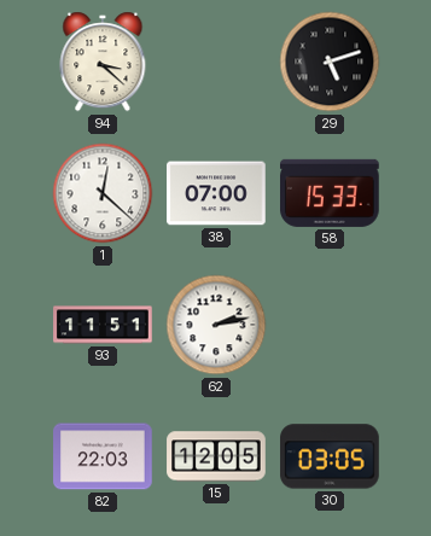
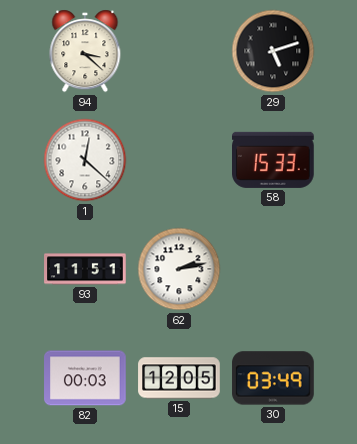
38: 07:00 -> none
82: 22:03 -> 00:03
30: 03:05 -> 03:49
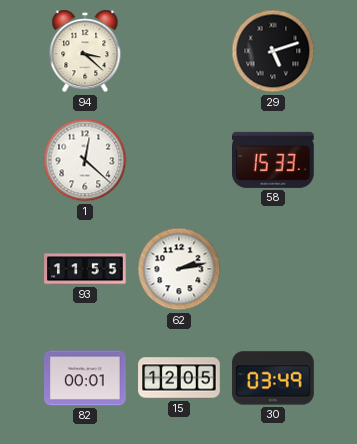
93: 11:51 -> 11:55
82: 00:03 -> 00:01
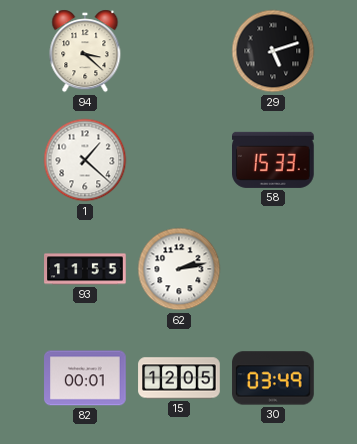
1: 12:22 -> 1:22
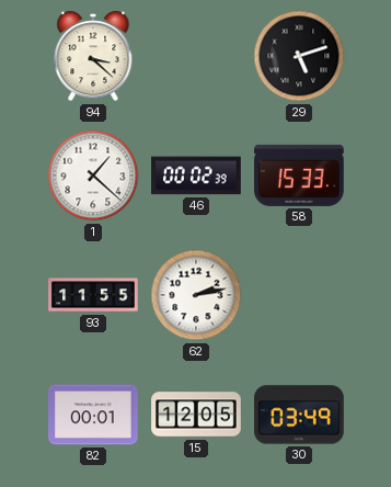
46: none -> 00:02
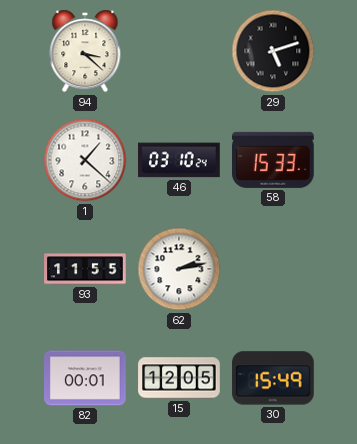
46: 00:02 -> 03:10
30: 03:49 -> 15:49
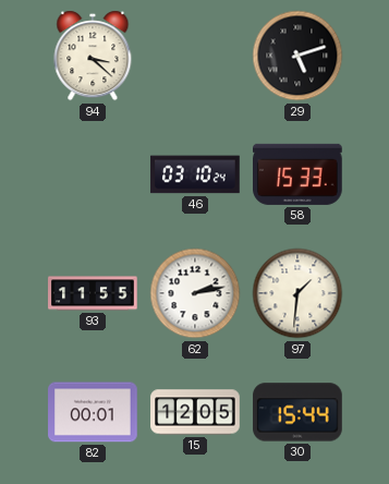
1: 1:22 -> none
97: none -> 1:31
30: 15:49 -> 15:44
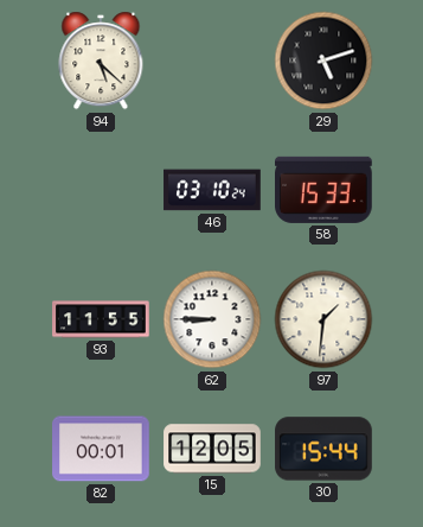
94: 3:22 -> 5:22
62: 2:13 -> 8:45
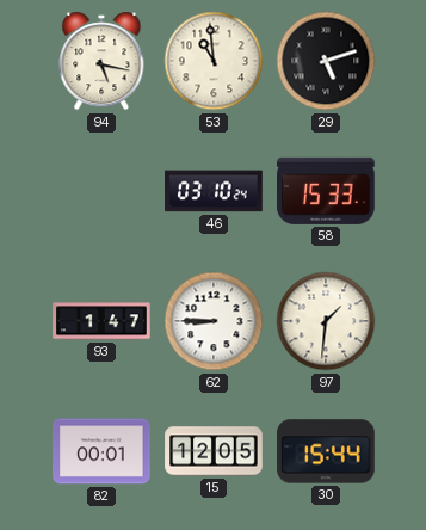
94: 5:22 -> 5:17
53: none -> 10:59
93: 11:55 -> 1:47
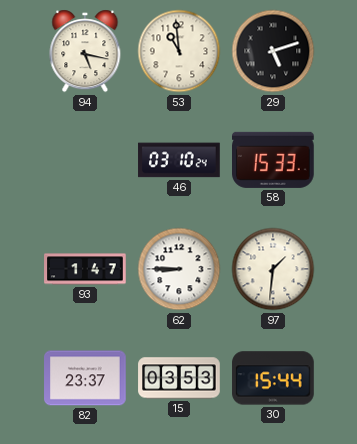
82: 00:01 -> 23:37
15: 12:05 -> 03:53
